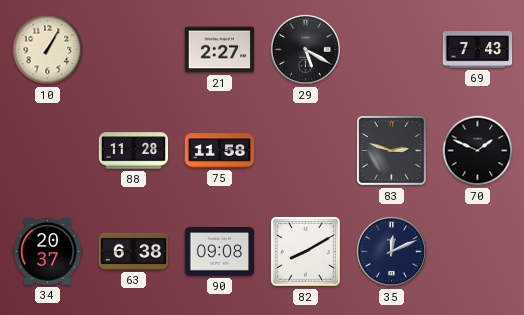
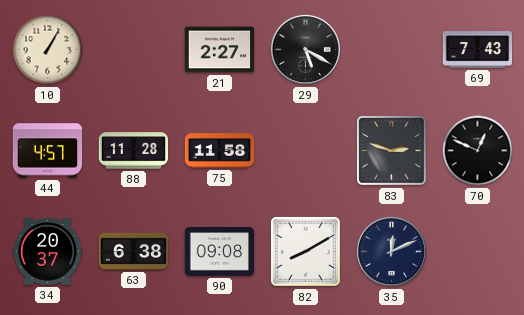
44: none -> 4:57
70: 1:49 -> 12:49
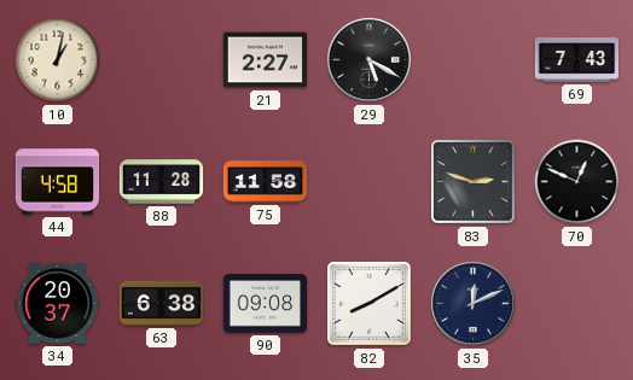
10: 1:05 -> 1:02
44: 4:57 -> 4:58
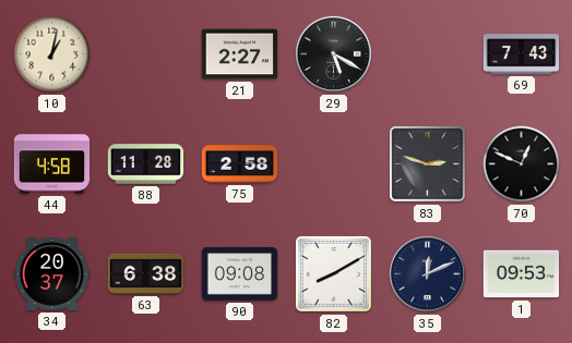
75: 11:58 -> 2:58
1: none -> 09:53
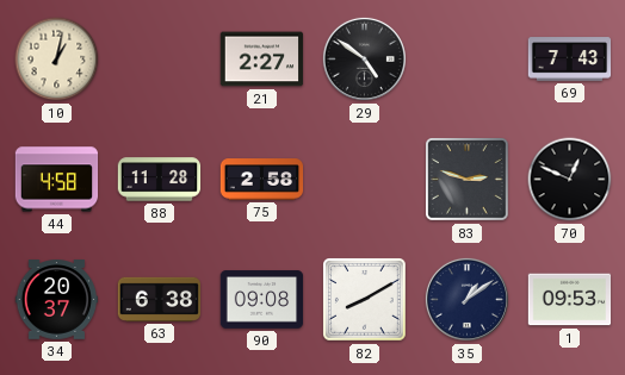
29: 5:20 -> 4:51
35: 12:11 -> 1:09
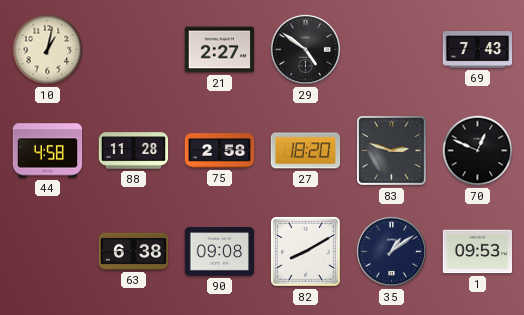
27: none -> 18:20
34: 20:37 -> none
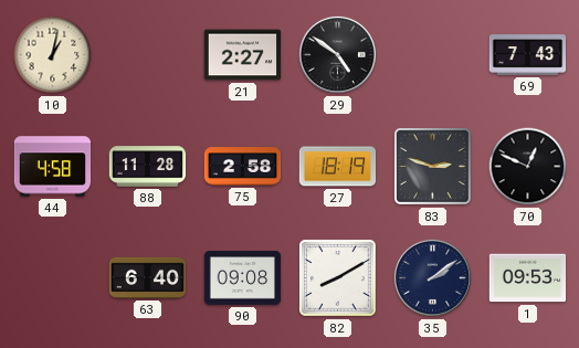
27: 18:20 -> 18:19
63: 6:38 -> 6:40
35: 1:09 -> 2:09
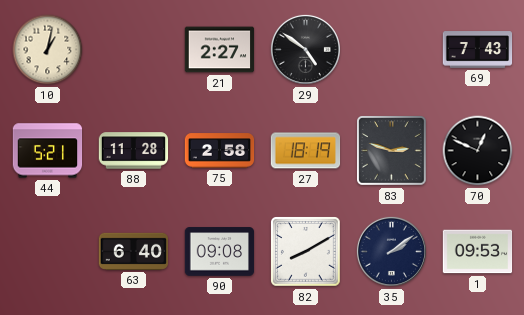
44: 4:58 -> 5:21
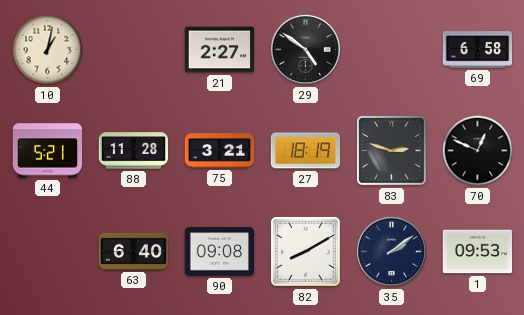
69: 7:43 -> 6:58
75: 2:58 -> 3:21
